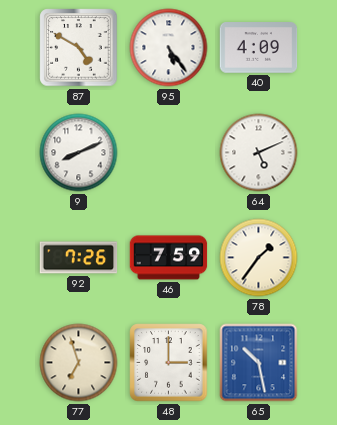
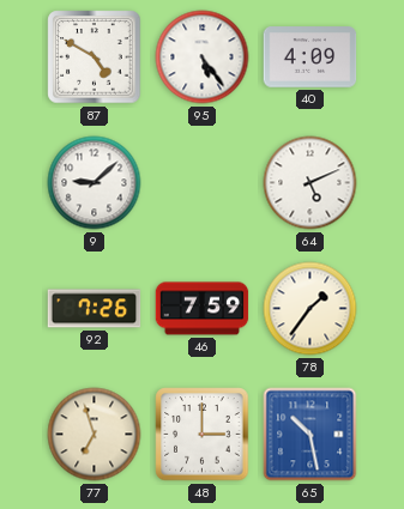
9: 8:11 -> 9:08
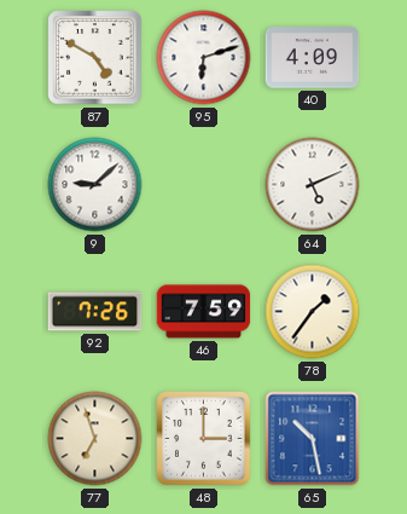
95: 5:24 -> 6:12
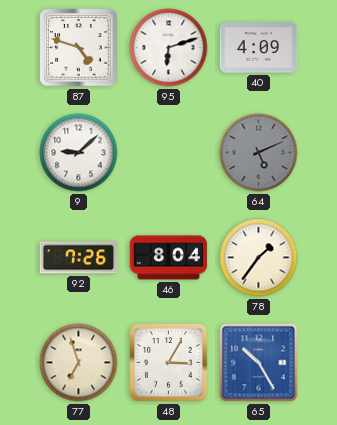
87: 4:50 -> 4:48
64 dial: white -> grey
46: 7:59 -> 8:04
48: 3:00 -> 3:05
65: 10:28 -> 10:25
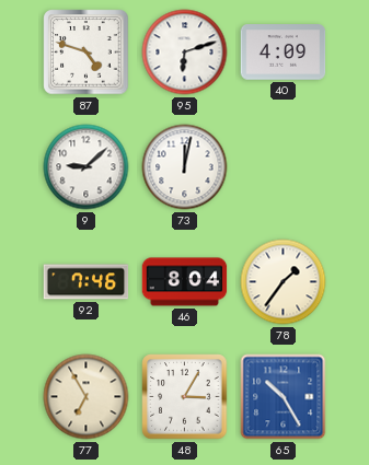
73: none -> 12:02
64: 5:11 -> none
92: 7:26 -> 7:46
77: 6:57 -> 6:55
